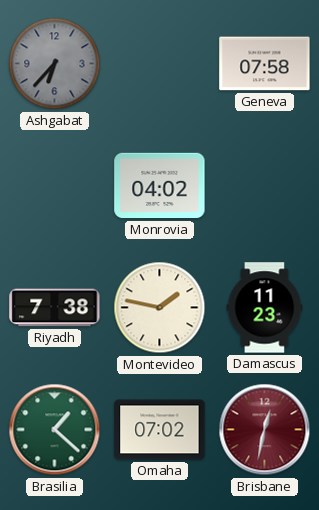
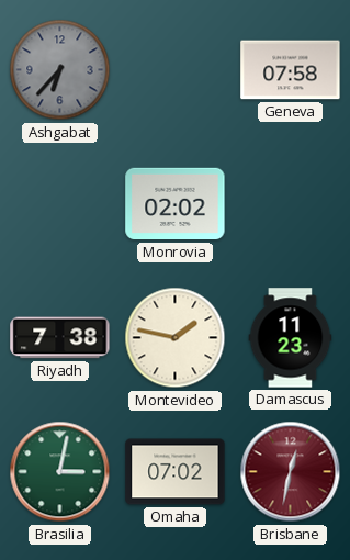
Monrovia: 04:02 -> 02:02
Brasilia: 1:22 -> 3:02
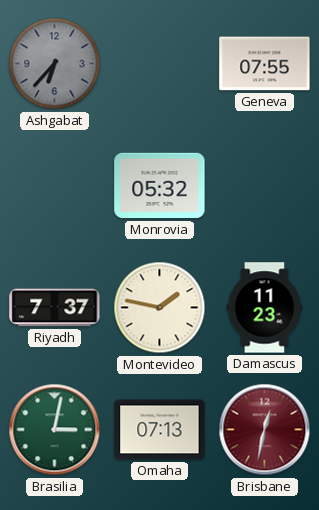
Geneva: 07:58 -> 07:55
Monrovia: 02:02 -> 05:32
Riyadh: 7:38 -> 7:37
Omaha: 07:02 -> 07:13
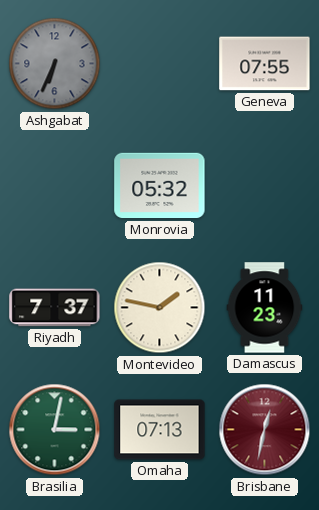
Ashgabat: 6:37 -> 6:34
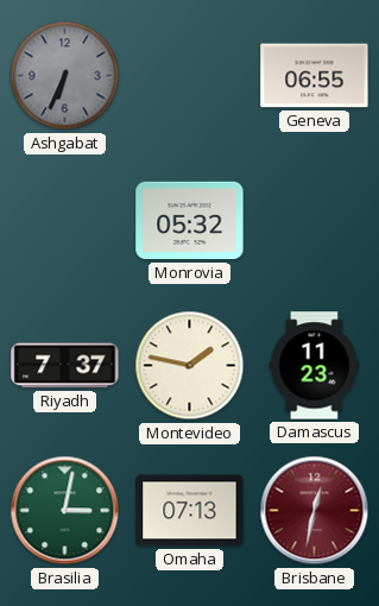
Geneva: 07:55 -> 06:55
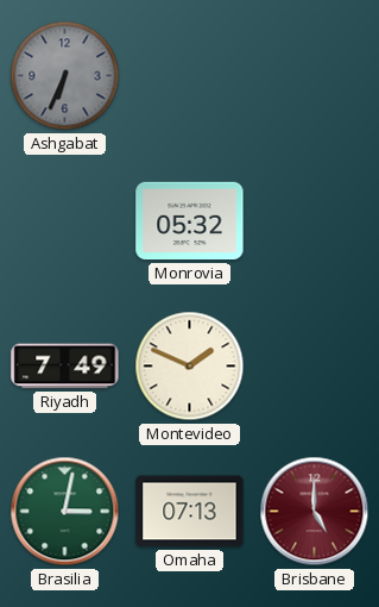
Geneva: 06:55 -> none
Riyadh: 7:37 -> 7:49
Montevideo: 1:47 -> 1:49
Damascus: 11:23 -> none
Brisbane: 12:32 -> 5:00
